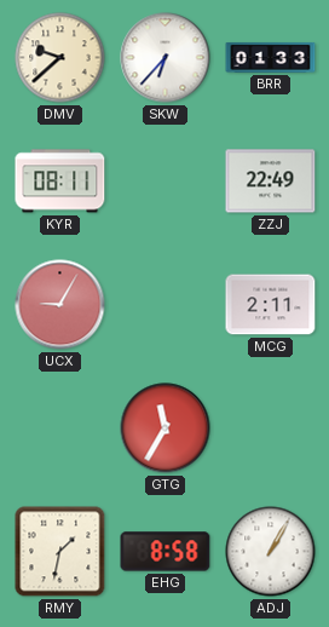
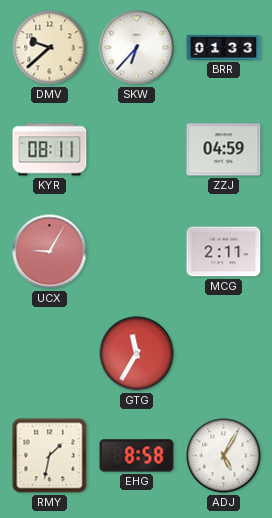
ZZJ: 22:49 -> 04:59
ADJ: 1:05 -> 5:05
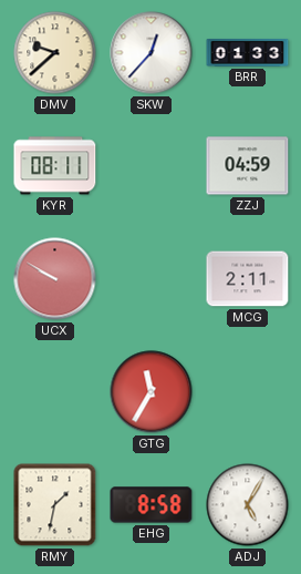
SKW: 6:37 -> 12:37
UCX: 9:05 -> 9:50
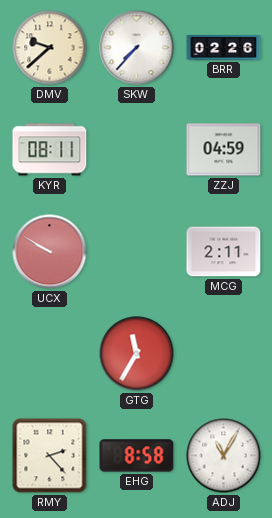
SKW: 12:37 -> 7:37
BRR: 01:33 -> 02:26
RMY: 1:32 -> 2:23
ADJ: 5:05 -> 11:05
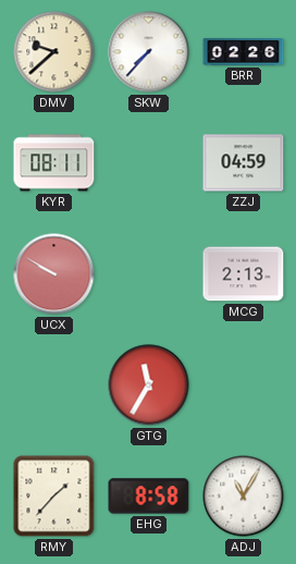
MCG: 2:11 -> 2:13
RMY: 2:23 -> 1:37
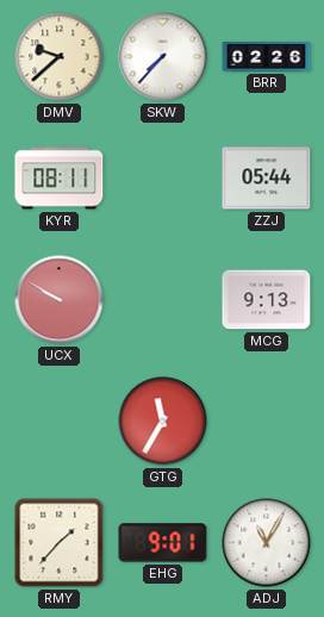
ZZJ: 04:59 -> 05:44
MCG: 2:13 -> 9:13
EHG: 8:58 -> 9:01
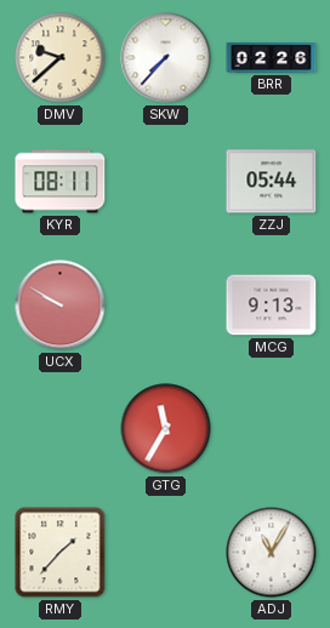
EHG: 9:01 -> none
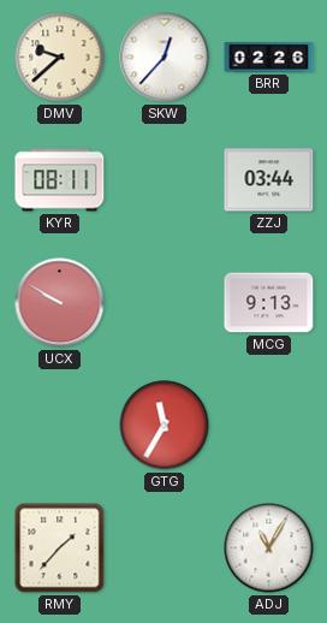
SKW: 7:37 -> 12:37
ZZJ: 05:44 -> 03:44
